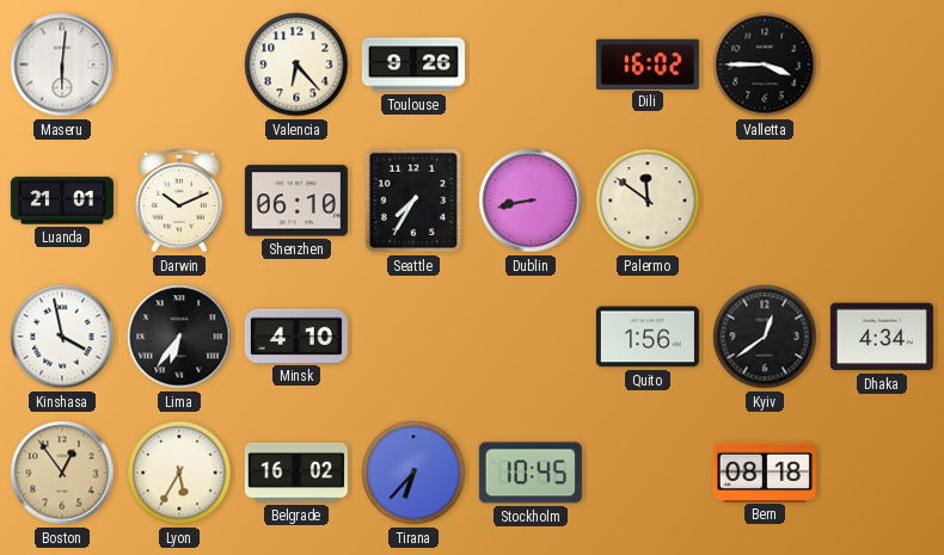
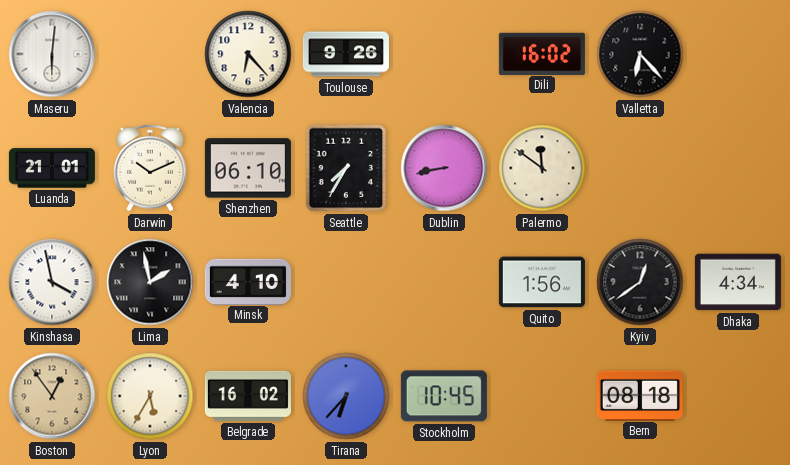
Valletta: 3:45 -> 6:23
Lima: 6:36 -> 1:58
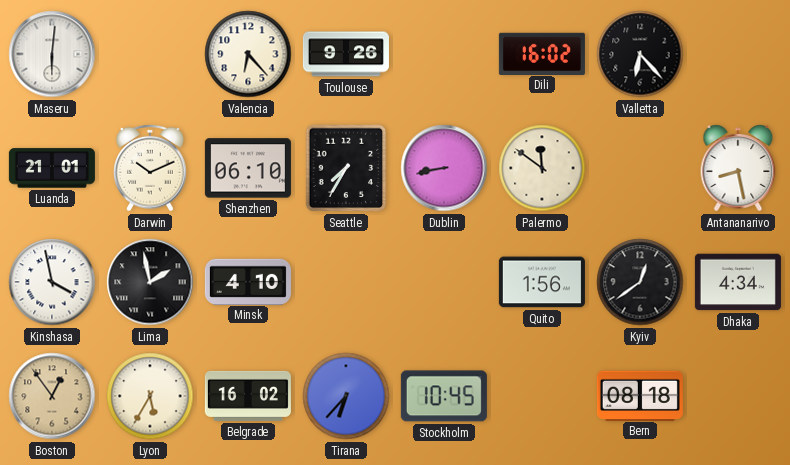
Antananarivo: none -> 8:28
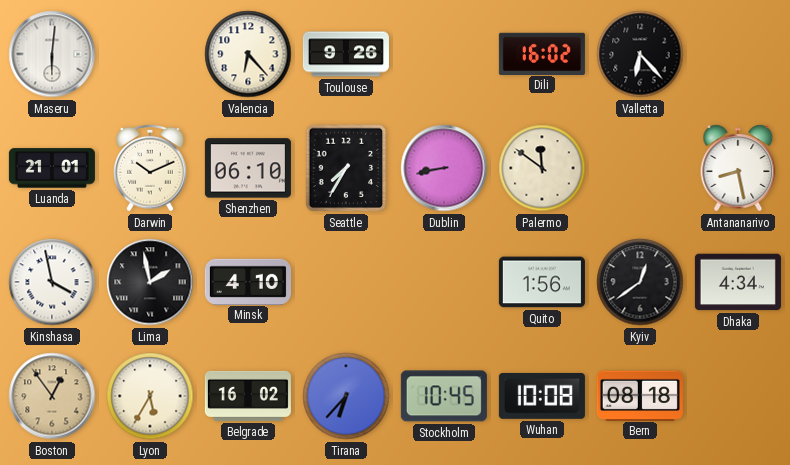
Wuhan: none -> 10:08
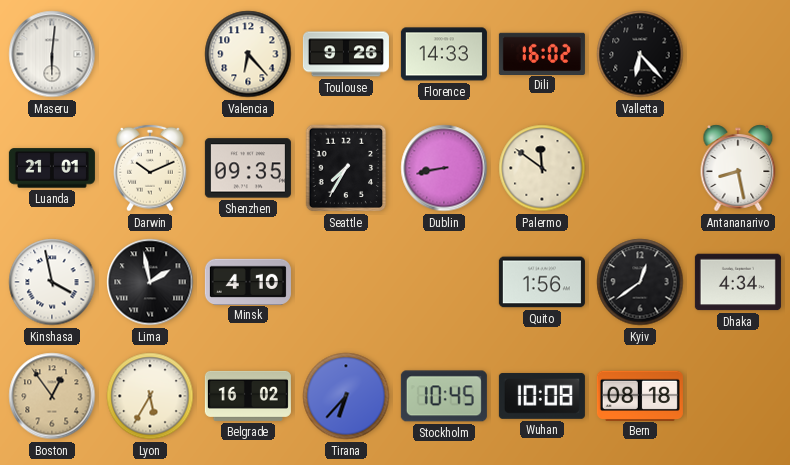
Florence: none -> 14:33
Shenzhen: 06:10 -> 09:35
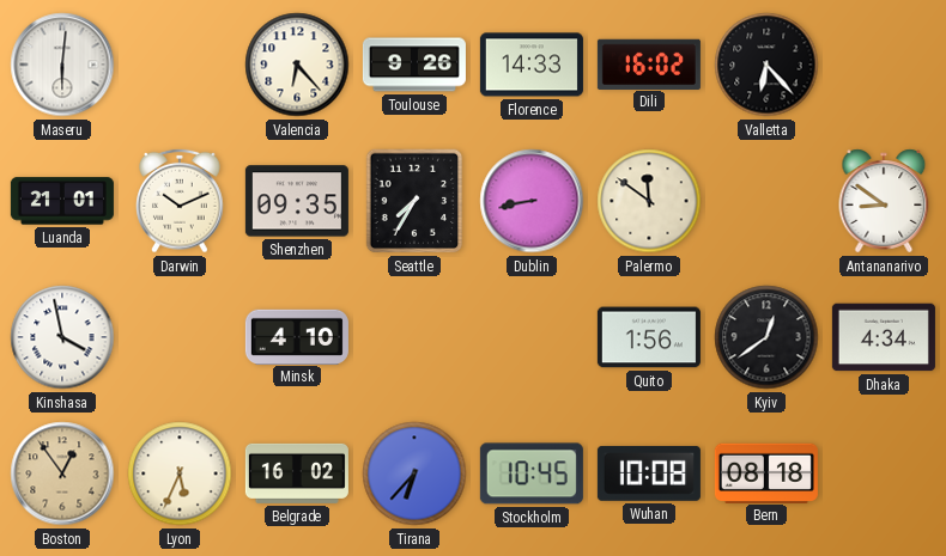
Antananarivo: 8:28 -> 8:51
Lima: 1:58 -> none
Lyon: 5:35 -> 5:34
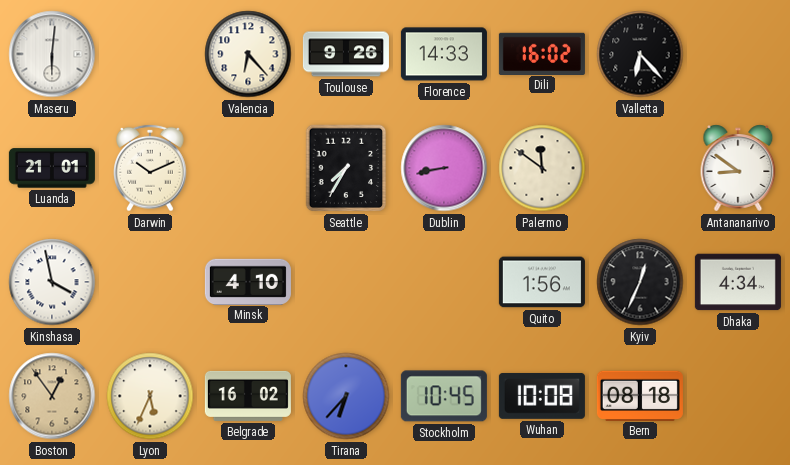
Shenzhen: 09:35 -> none
Kyiv: 12:39 -> 12:34
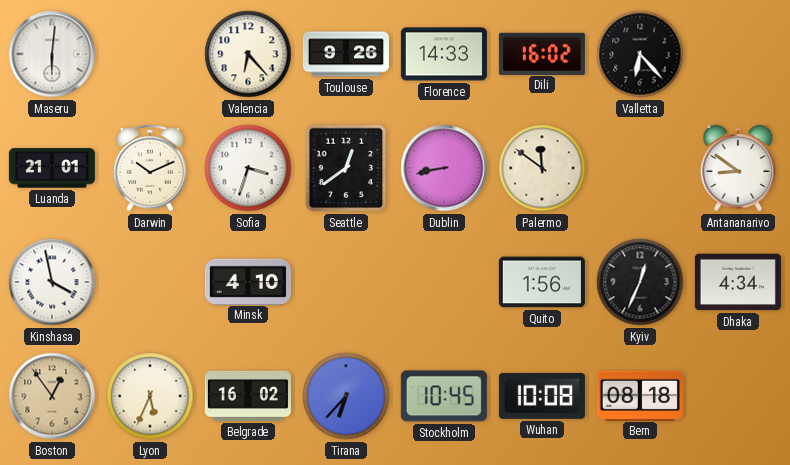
Sofia: none -> 3:33
Seattle: 7:35 -> 12:39
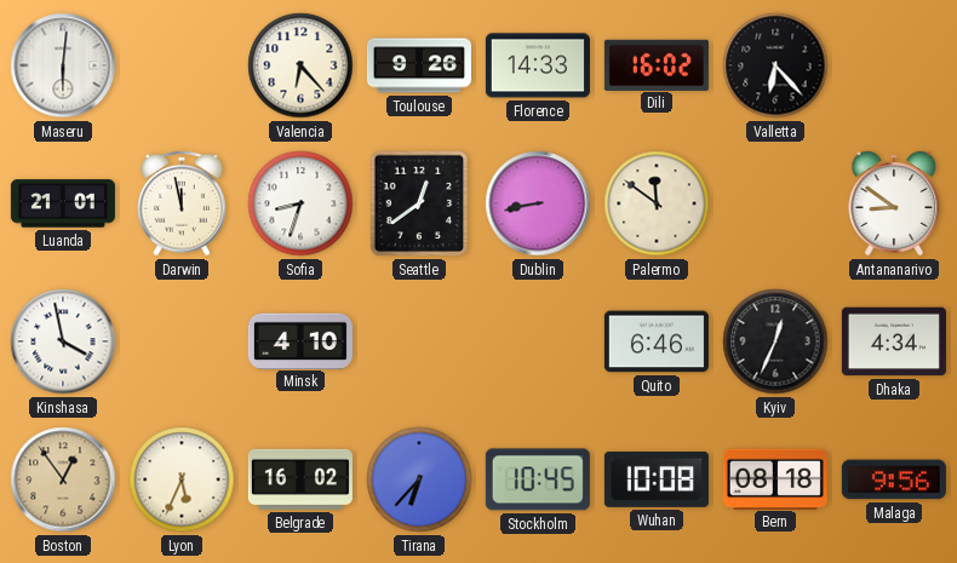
Darwin: 10:11 -> 11:58
Sofia: 3:33 -> 8:33
Quito: 1:56 -> 6:46
Malaga: none -> 9:56
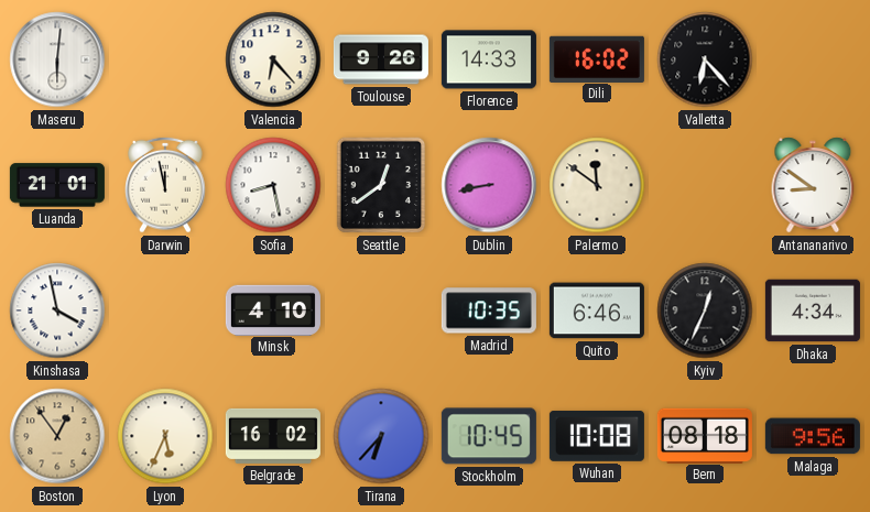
Sofia: 8:33 -> 8:28
Madrid: none -> 10:35
